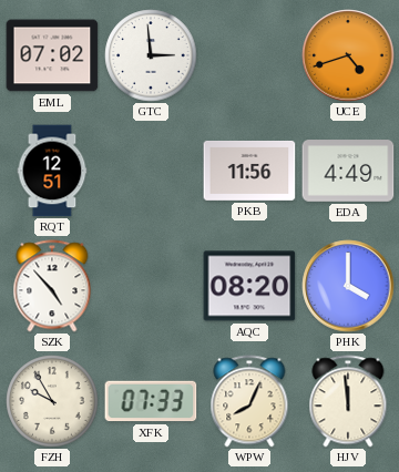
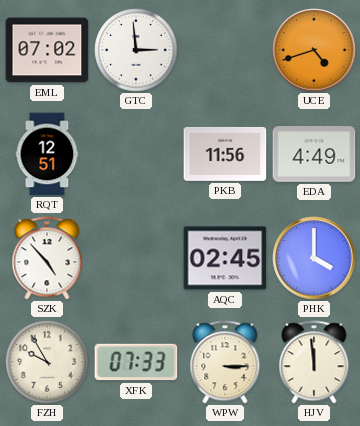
AQC: 08:20 -> 02:45
WPW: 8:04 -> 3:15
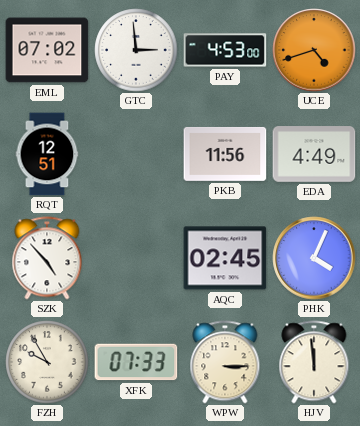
PAY: none -> 4:53
PHK: 4:00 -> 4:04
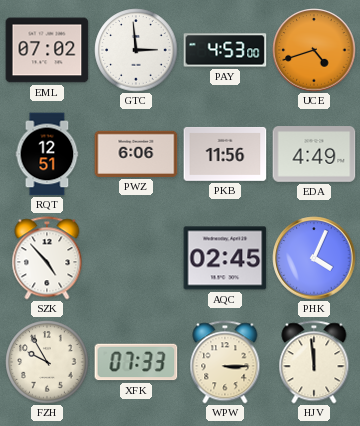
PWZ: none -> 6:06
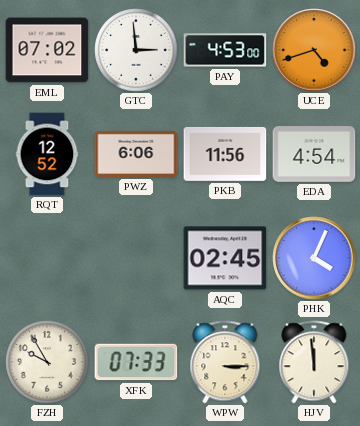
RQT: 12:51 -> 12:52
EDA: 4:49 -> 4:54
SZK: 4:53 -> none
